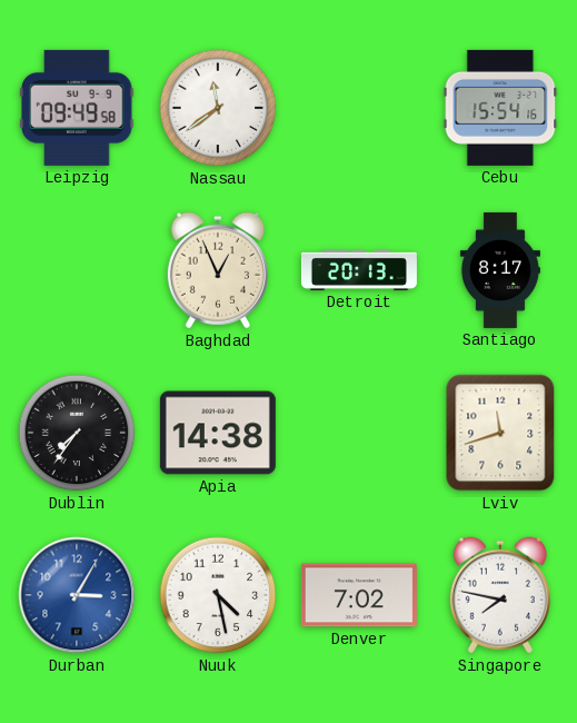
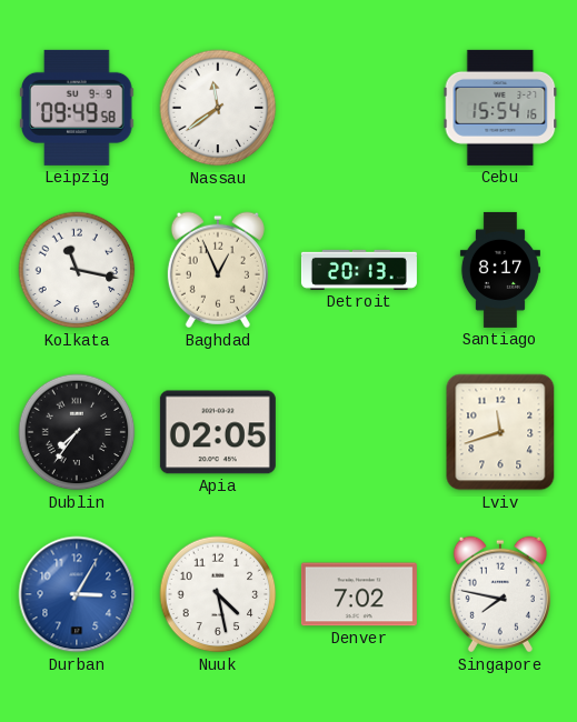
Kolkata: none -> 11:17
Apia: 14:38 -> 02:05
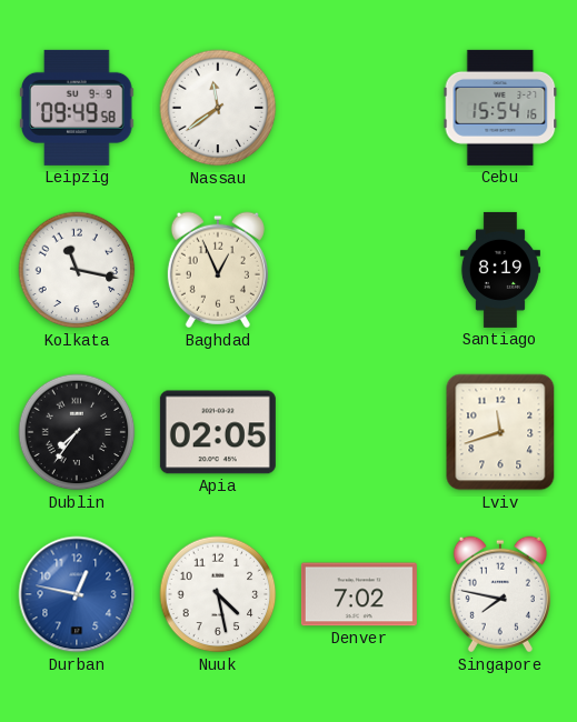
Detroit: 20:13 -> none
Santiago: 8:17 -> 8:19
Durban: 3:05 -> 12:47
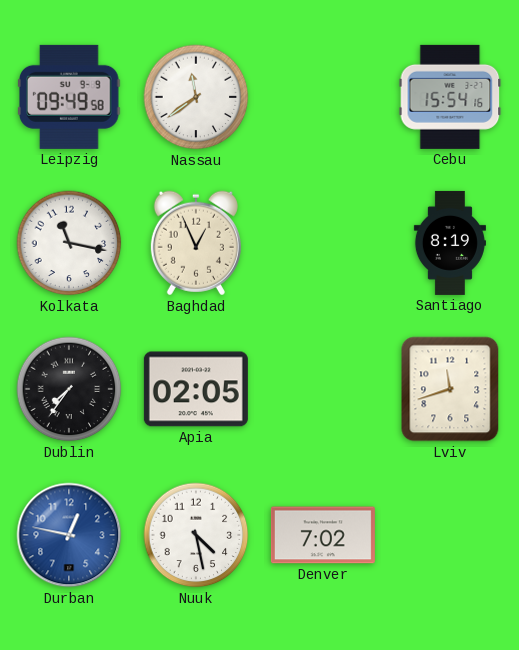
Singapore: 7:47 -> none
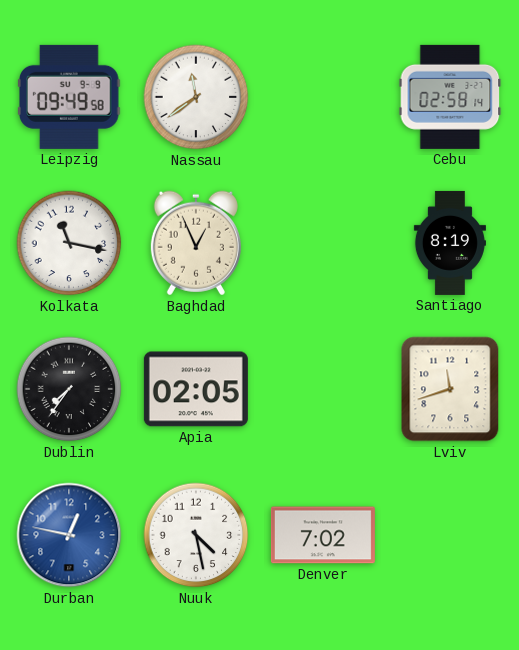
Cebu: 15:54 -> 02:58
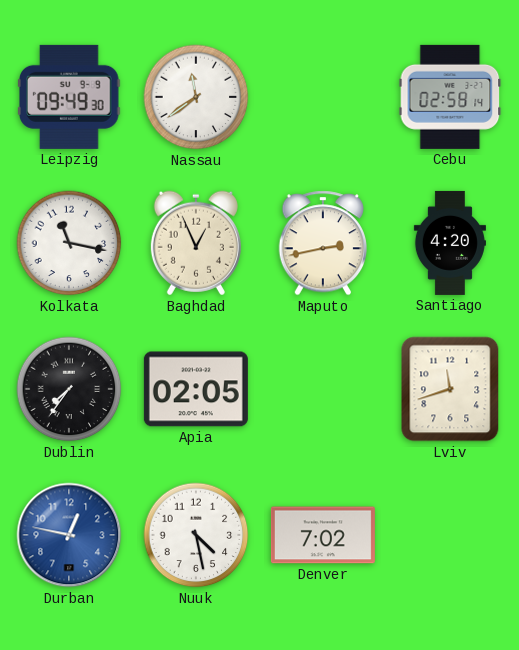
Leipzig: 09:49:58 -> 09:49:30
Maputo: none -> 2:43
Santiago: 8:19 -> 4:20
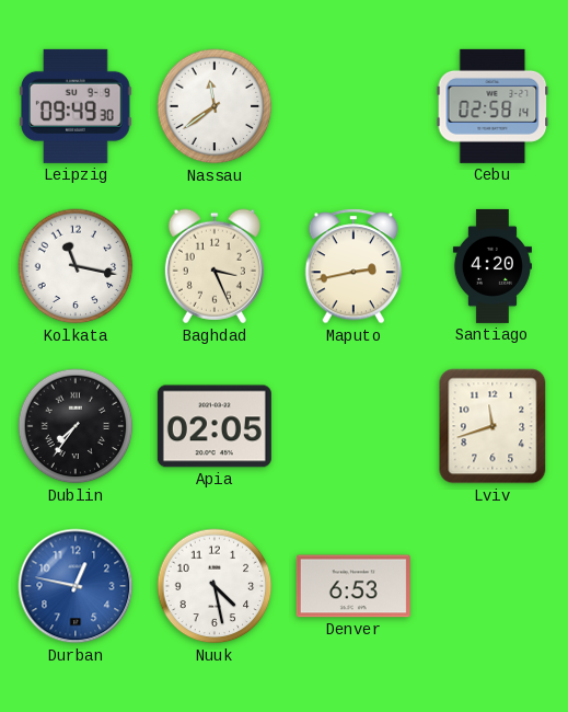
Baghdad: 12:56 -> 3:26
Denver: 7:02 -> 6:53
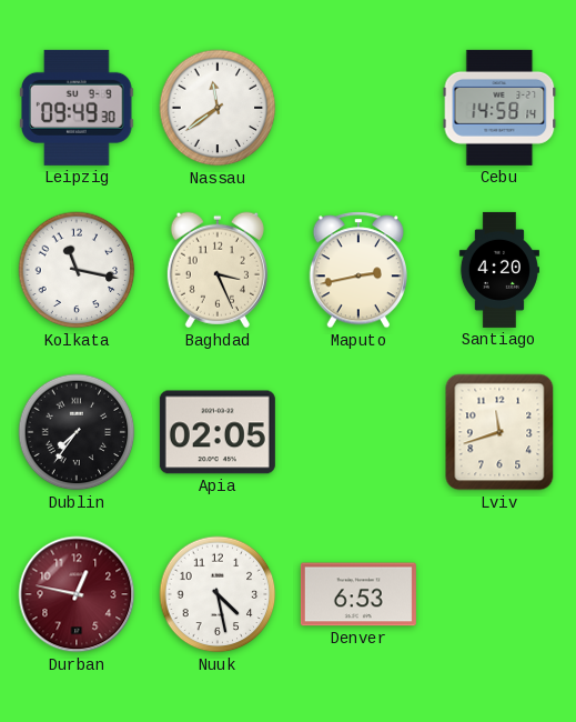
Cebu: 02:58 -> 14:58
Durban dial: blue -> burgundy
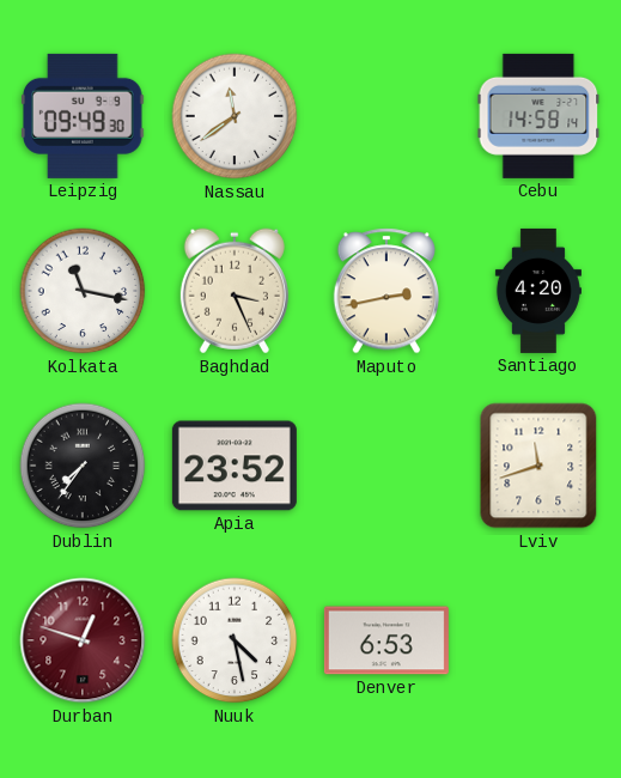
Apia: 02:05 -> 23:52
Durban: 12:47 -> 12:48
